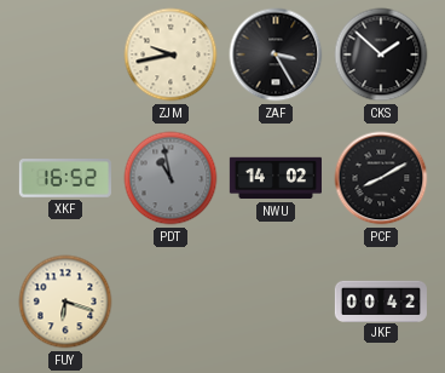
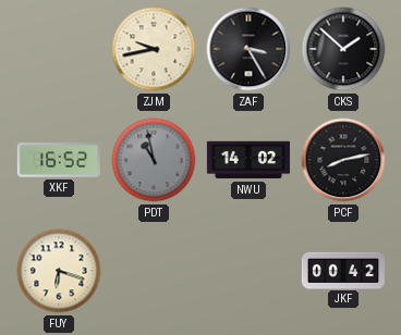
PCF: 8:10 -> 8:13
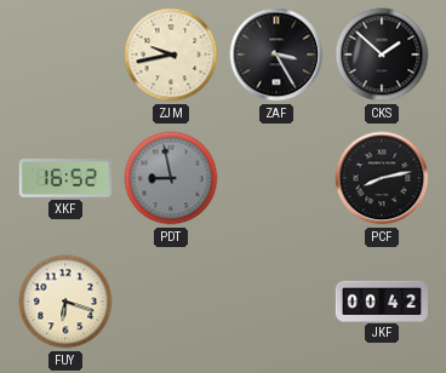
PDT: 10:58 -> 8:58
NWU: 14:02 -> none
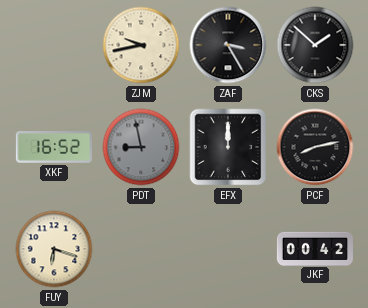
EFX: none -> 12:00
